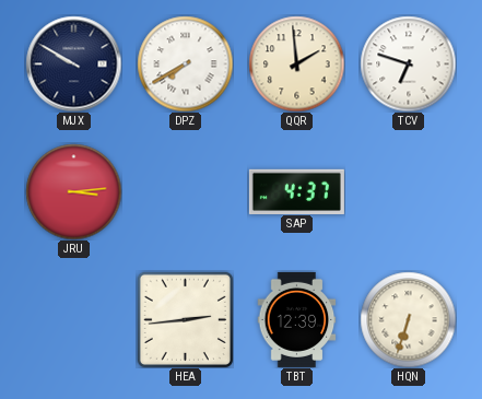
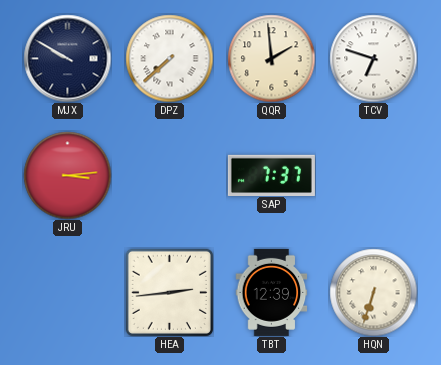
DPZ: 7:40 -> 7:38
SAP: 4:37 -> 7:37
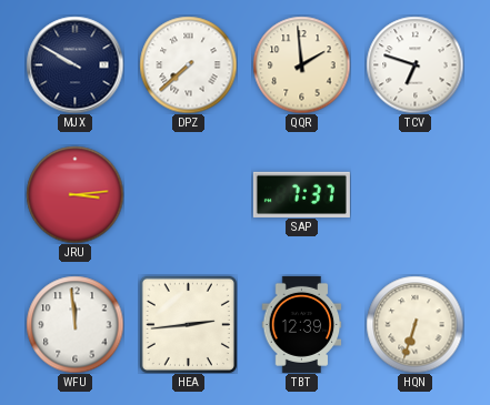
WFU: none -> 11:59
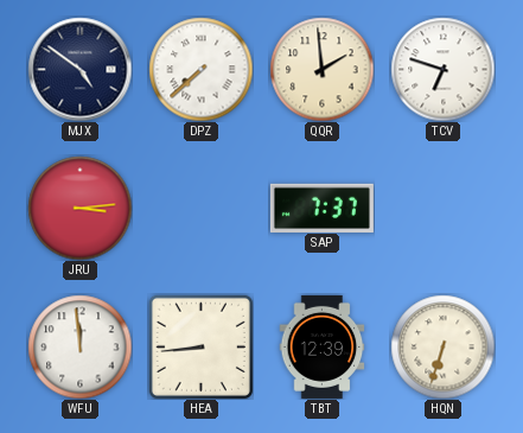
MJX: 9:50 -> 4:51
HEA: 2:44 -> 8:44
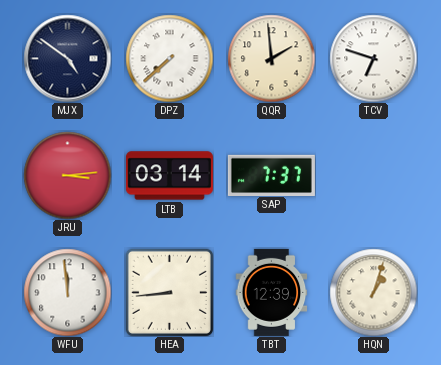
LTB: none -> 03:14
HQN: 6:33 -> 1:03
